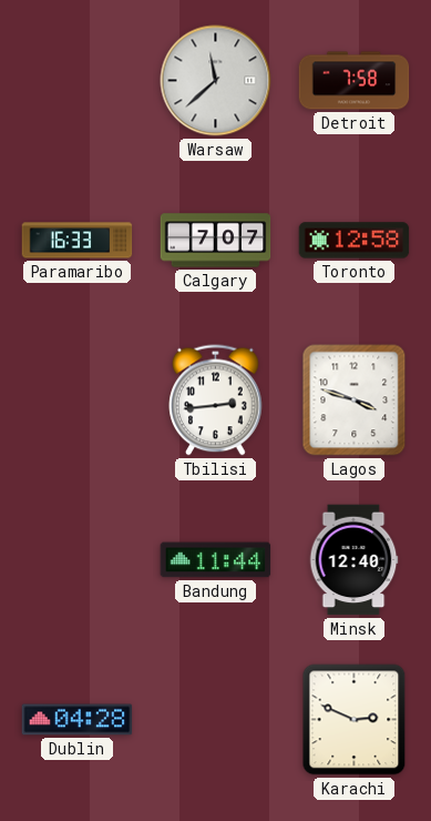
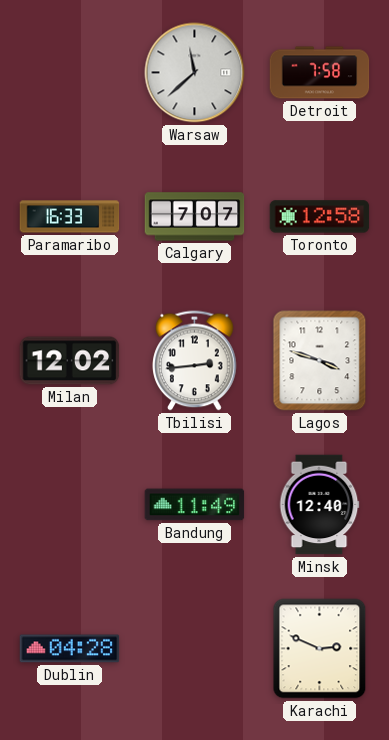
Milan: none -> 12:02
Bandung: 11:44 -> 11:49
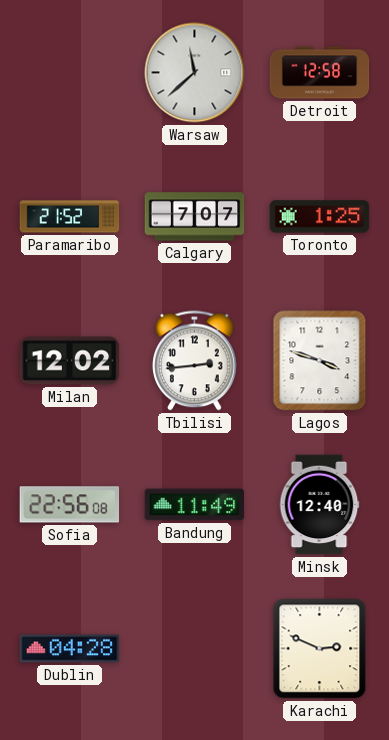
Detroit: 7:58 -> 12:58
Paramaribo: 16:33 -> 21:52
Toronto: 12:58 -> 1:25
Sofia: none -> 22:56
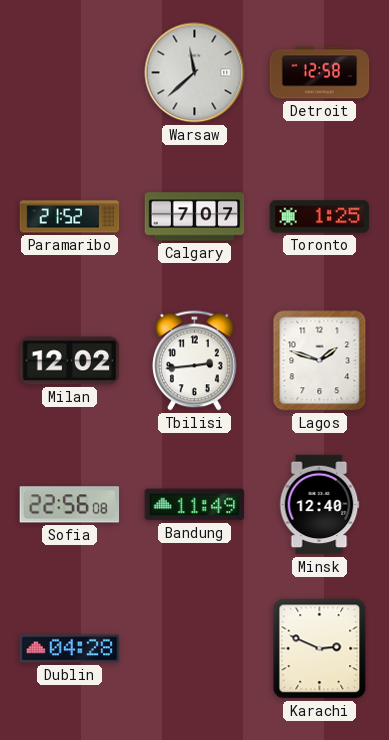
Lagos: 3:48 -> 1:48
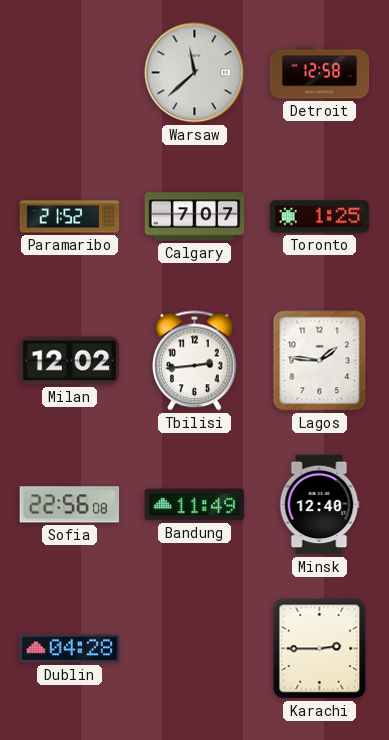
Lagos: 1:48 -> 1:46
Karachi: 2:49 -> 2:45
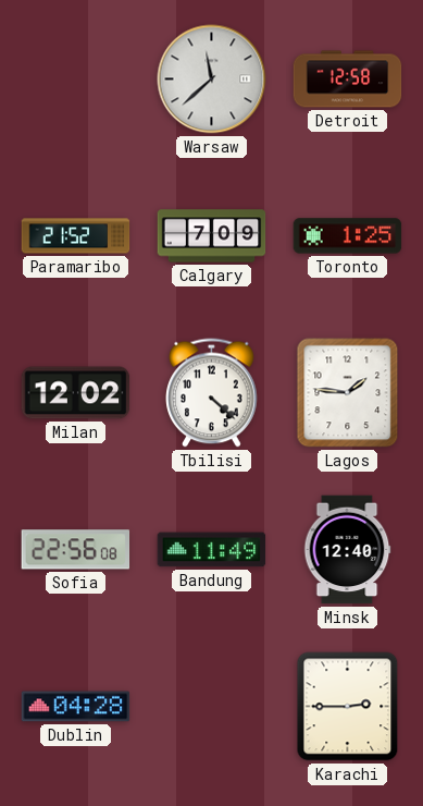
Calgary: 7:07 -> 7:09
Tbilisi: 2:44 -> 4:22
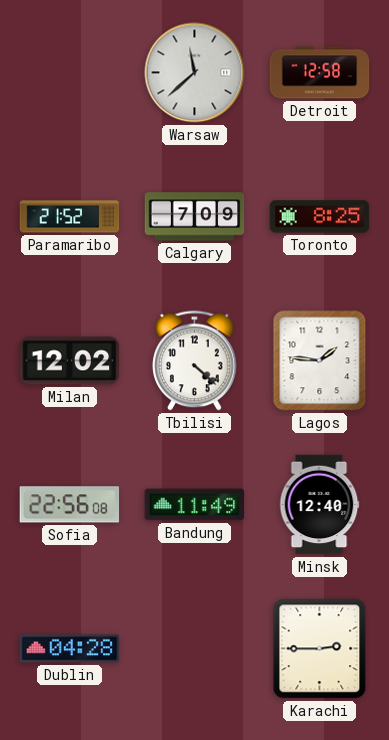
Toronto: 1:25 -> 8:25
